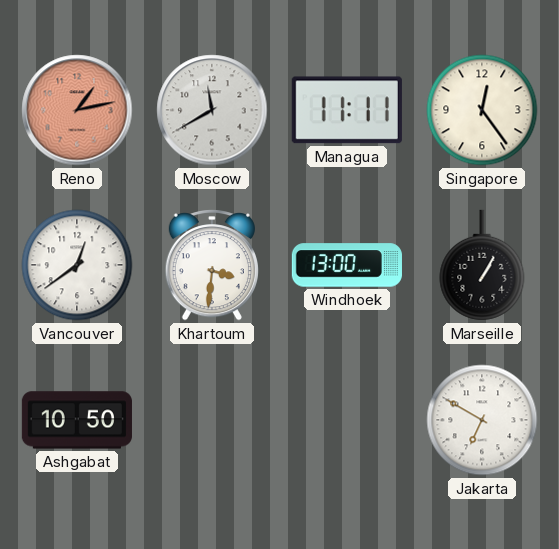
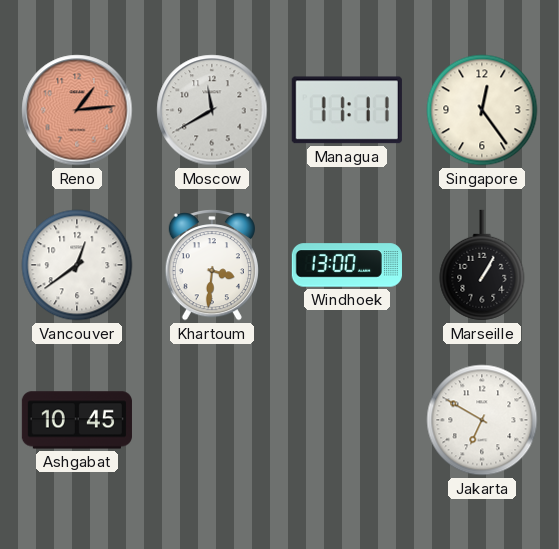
Reno: 1:13 -> 1:14
Ashgabat: 10:50 -> 10:45
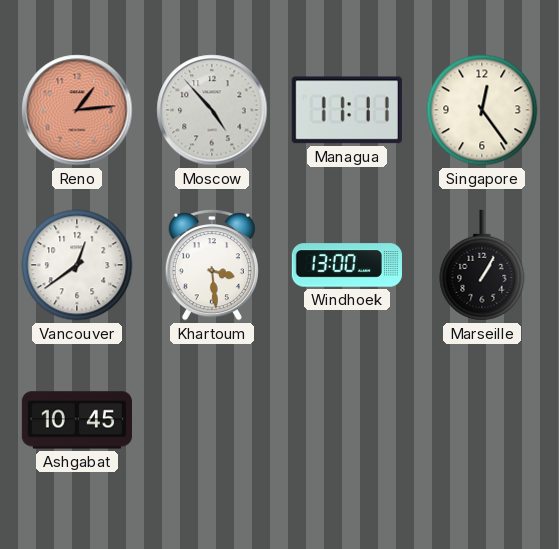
Moscow: 11:40 -> 4:53
Khartoum: 3:31 -> 3:29
Jakarta: 6:50 -> none
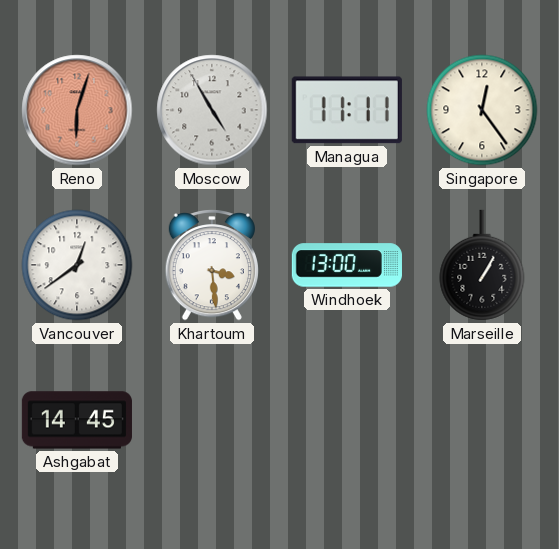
Reno: 1:14 -> 6:03
Moscow: 4:53 -> 4:55
Ashgabat: 10:45 -> 14:45
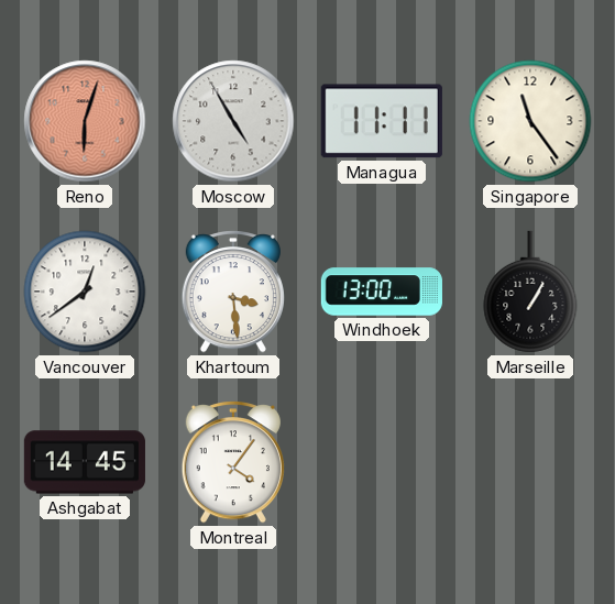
Singapore: 12:24 -> 11:24
Montreal: none -> 4:06
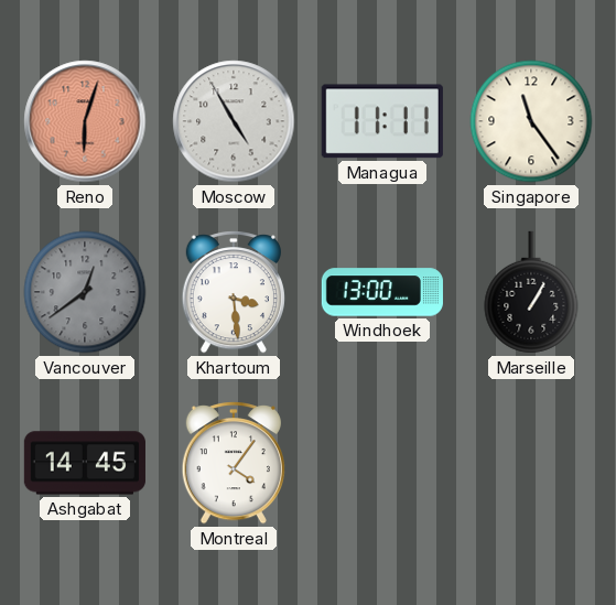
Vancouver dial: white -> grey
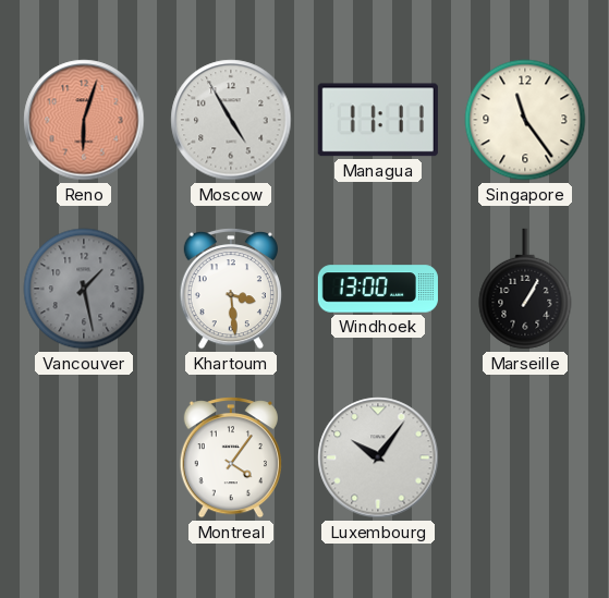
Vancouver: 12:39 -> 1:28
Ashgabat: 14:45 -> none
Luxembourg: none -> 10:06
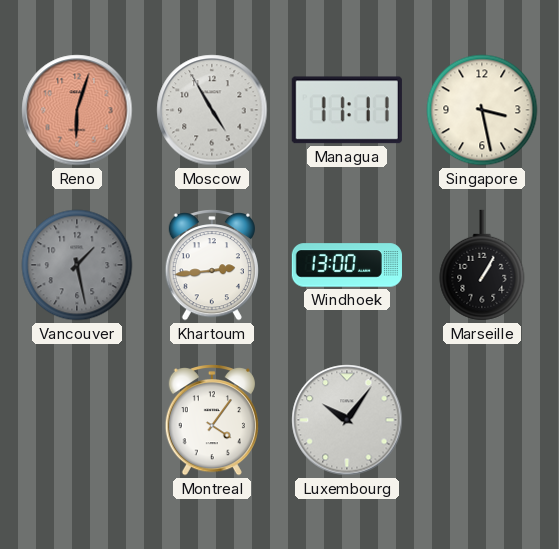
Singapore: 11:24 -> 3:28
Khartoum: 3:29 -> 2:44
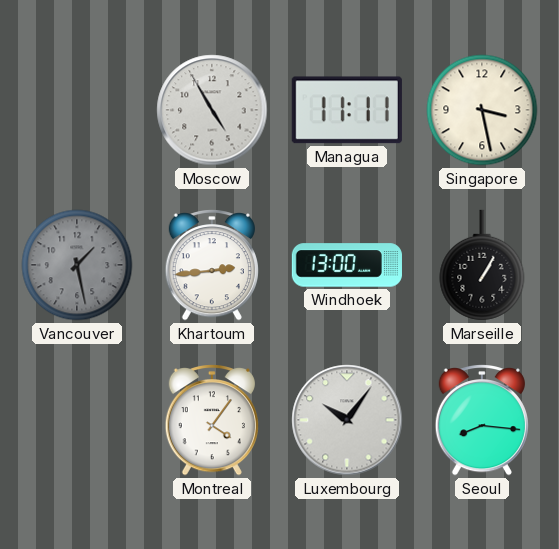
Reno: 6:03 -> none
Seoul: none -> 8:16
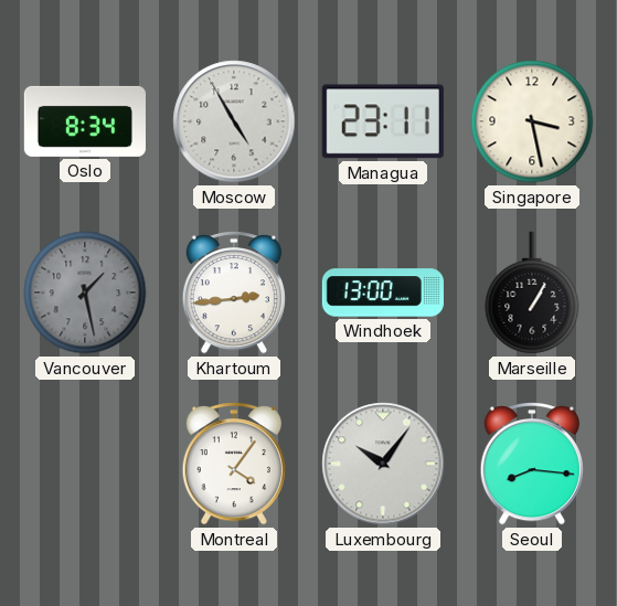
Oslo: none -> 8:34
Managua: 11:11 -> 23:11
